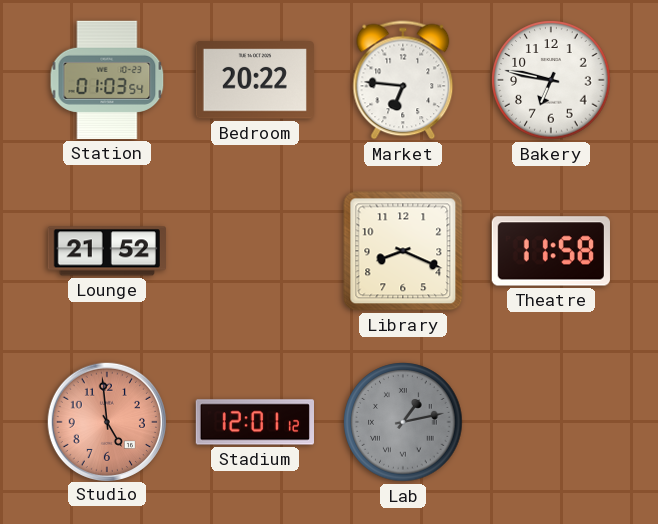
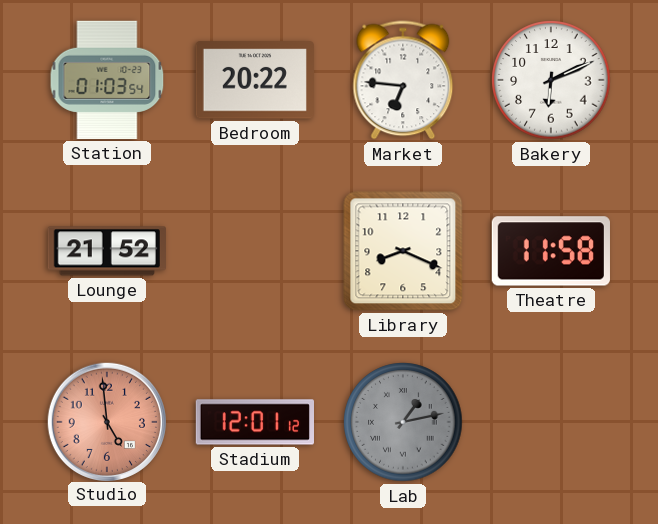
Bakery: 6:47 -> 6:11
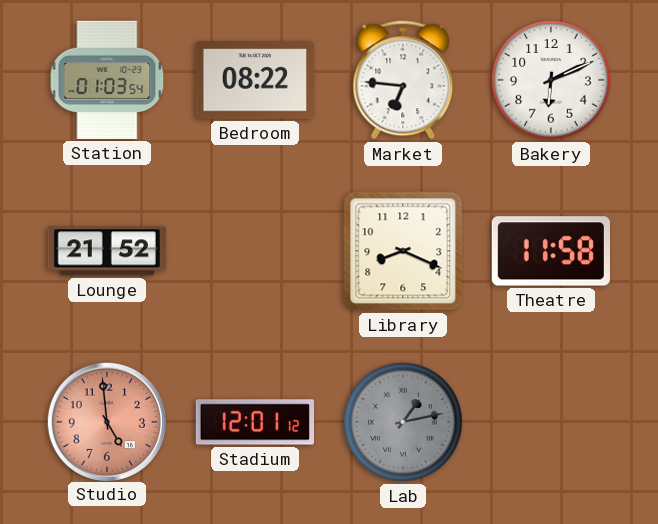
Bedroom: 20:22 -> 08:22
